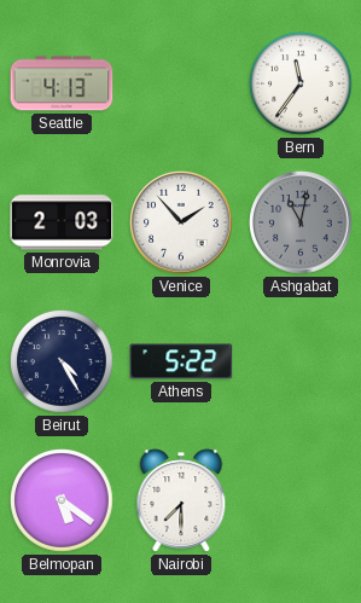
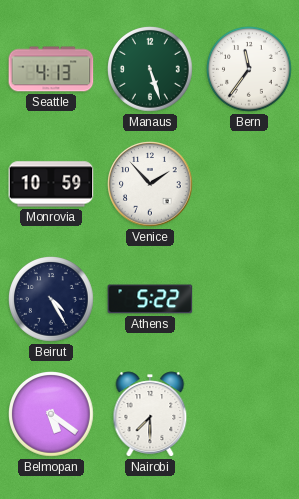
Manaus: none -> 5:27
Monrovia: 2:03 -> 10:59
Ashgabat: 11:02 -> none
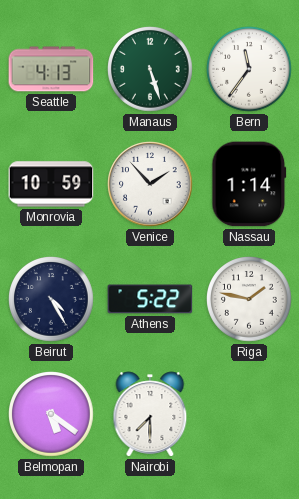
Nassau: none -> 1:14
Riga: none -> 1:47
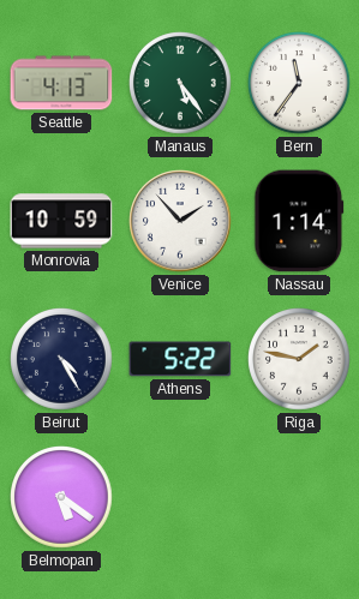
Manaus: 5:27 -> 5:24
Nairobi: 7:30 -> none
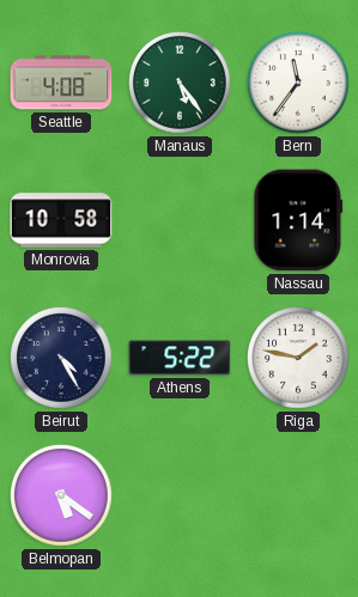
Seattle: 4:13 -> 4:08
Monrovia: 10:59 -> 10:58
Venice: 1:53 -> none
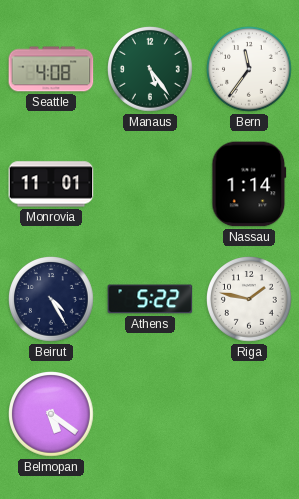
Monrovia: 10:58 -> 11:01
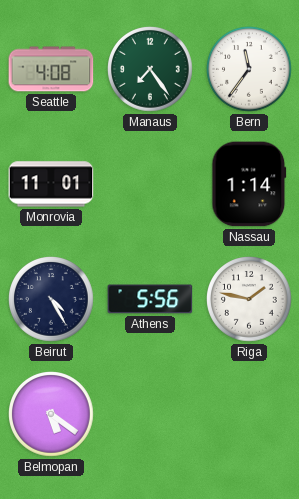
Manaus: 5:24 -> 7:24
Athens: 5:22 -> 5:56
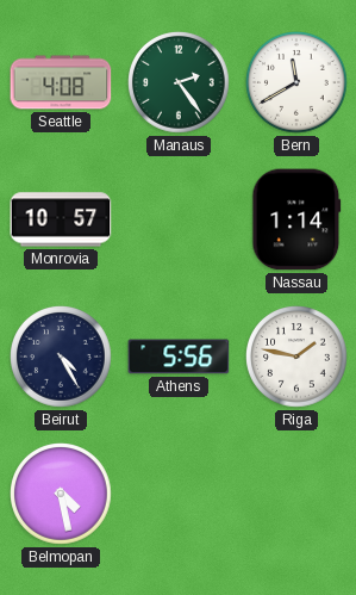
Manaus: 7:24 -> 2:24
Bern: 11:36 -> 11:40
Monrovia: 11:01 -> 10:57
Belmopan: 5:21 -> 4:28
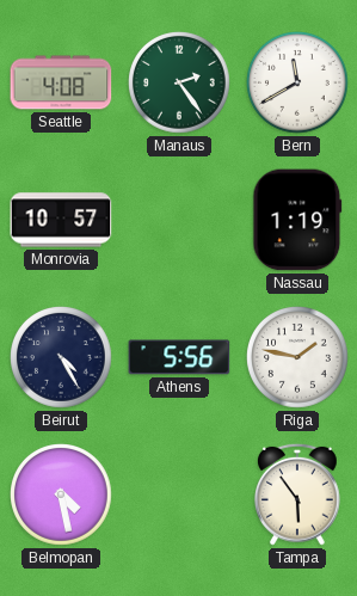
Nassau: 1:14 -> 1:19
Tampa: none -> 5:54
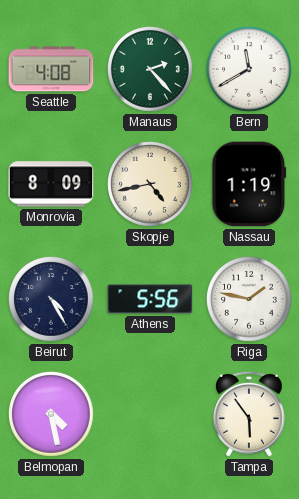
Manaus: 2:24 -> 2:23
Monrovia: 10:57 -> 8:09
Skopje: none -> 4:43
